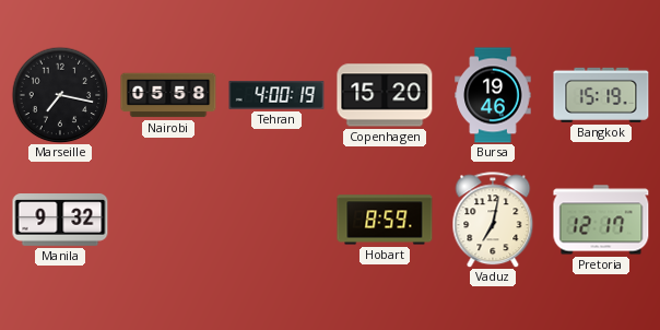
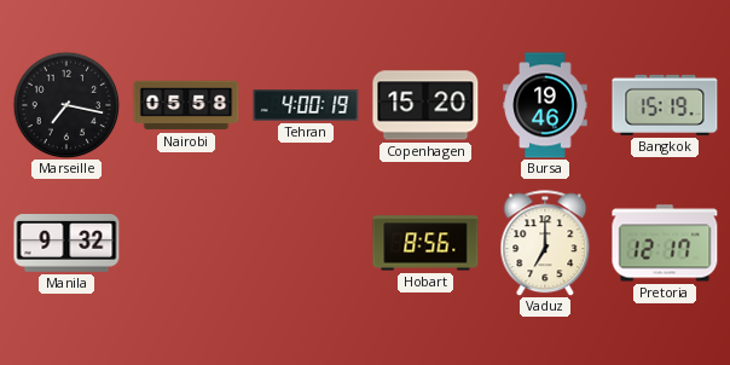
Hobart: 8:59 -> 8:56
Vaduz: 7:02 -> 7:00
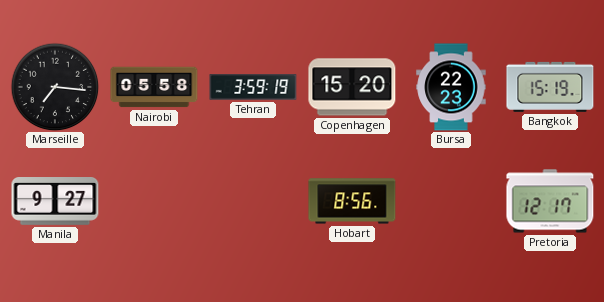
Marseille: 7:17 -> 7:16
Tehran: 4:00 -> 3:59
Bursa: 19:46 -> 22:23
Manila: 9:32 -> 9:27
Vaduz: 7:00 -> none
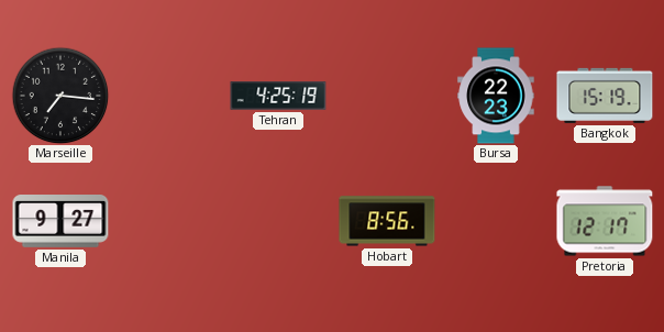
Nairobi: 05:58 -> none
Tehran: 3:59 -> 4:25
Copenhagen: 15:20 -> none
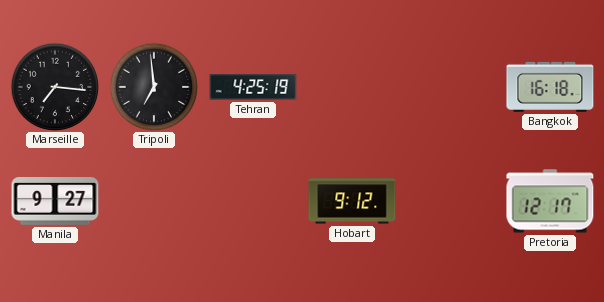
Tripoli: none -> 6:59
Bursa: 22:23 -> none
Bangkok: 15:19 -> 16:18
Hobart: 8:56 -> 9:12
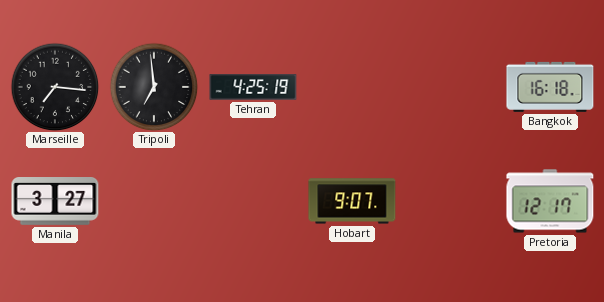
Manila: 9:27 -> 3:27
Hobart: 9:12 -> 9:07
